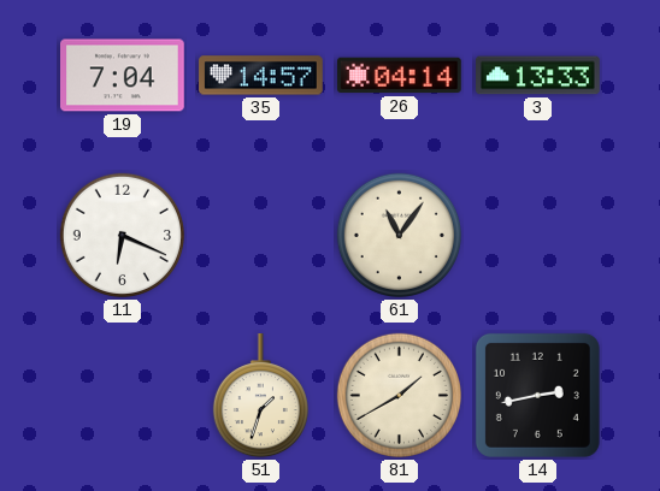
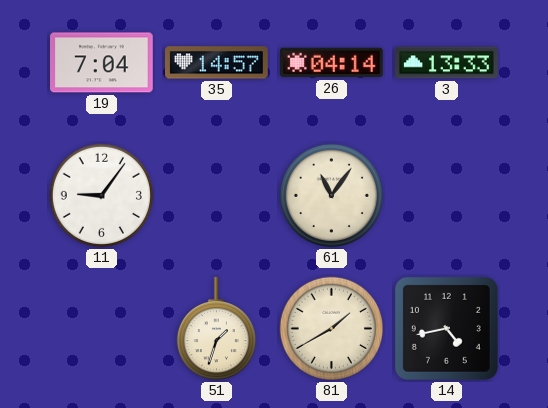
11: 6:19 -> 9:06
14: 2:43 -> 4:43
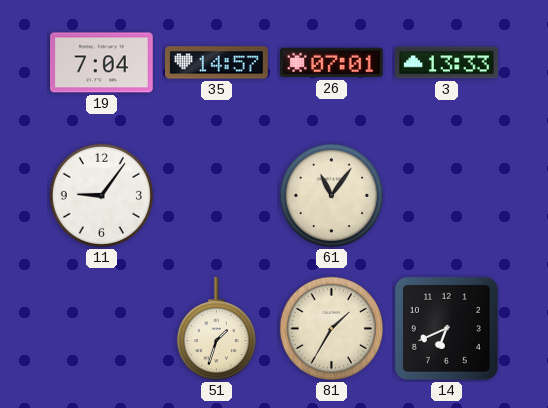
26: 04:14 -> 07:01
81: 1:40 -> 1:35
14: 4:43 -> 6:41
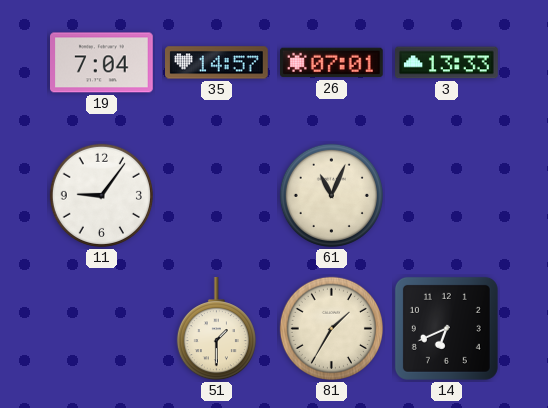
61: 11:06 -> 11:04
51: 1:33 -> 1:30
